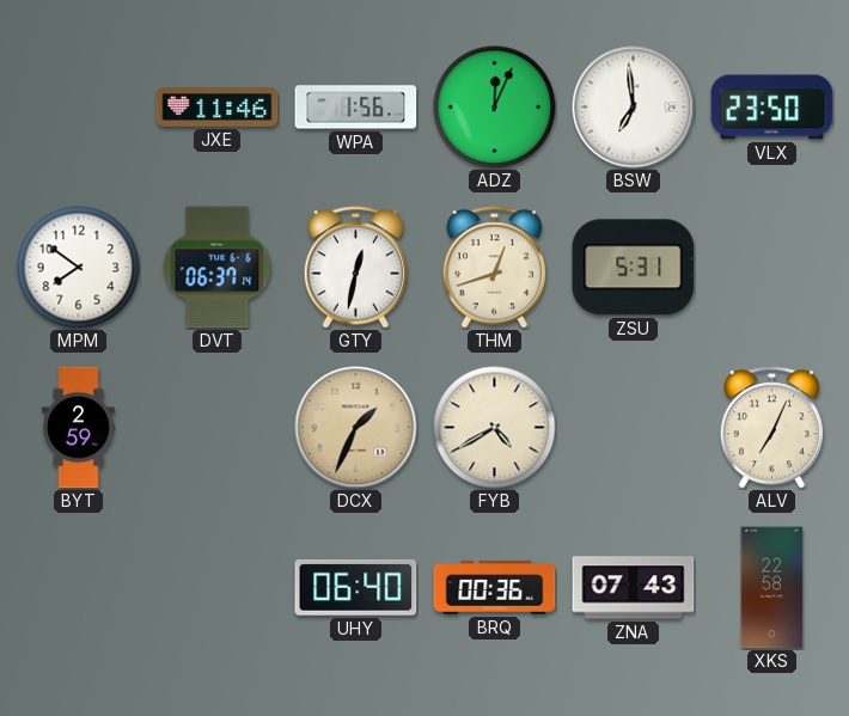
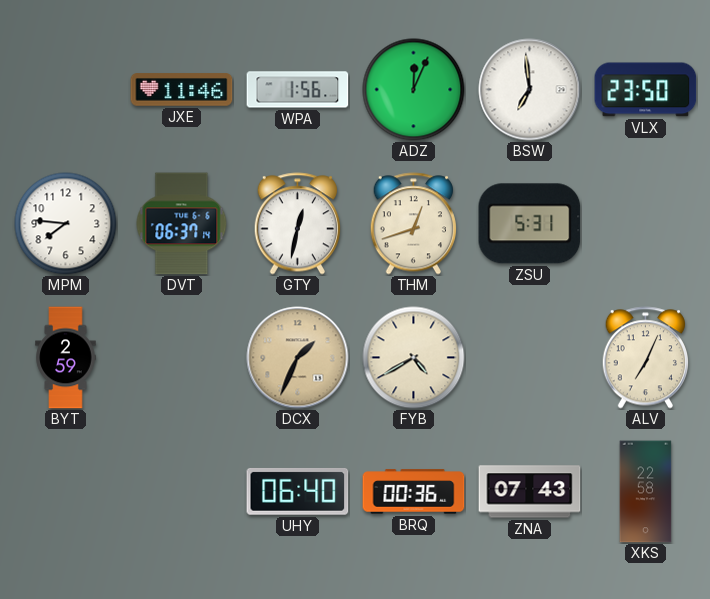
MPM: 7:51 -> 7:46
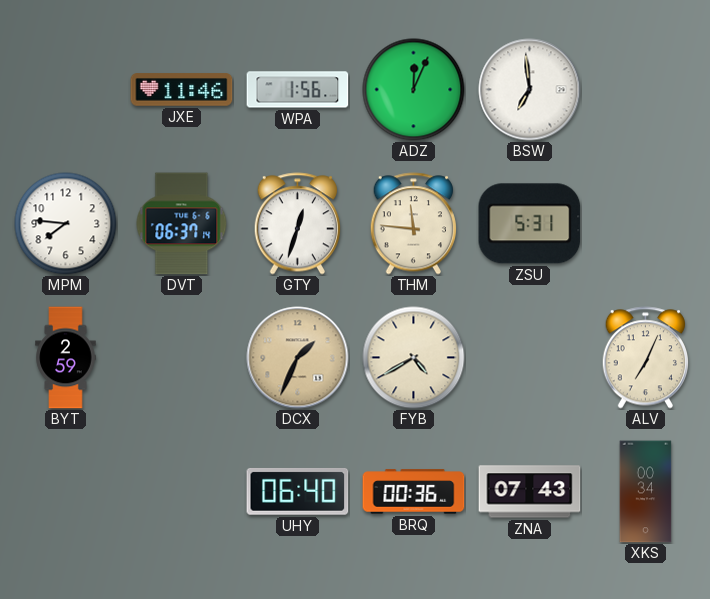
VLX: 23:50 -> none
GTY: 12:32 -> 12:33
THM: 12:42 -> 11:46
XKS: 22:58 -> 00:34
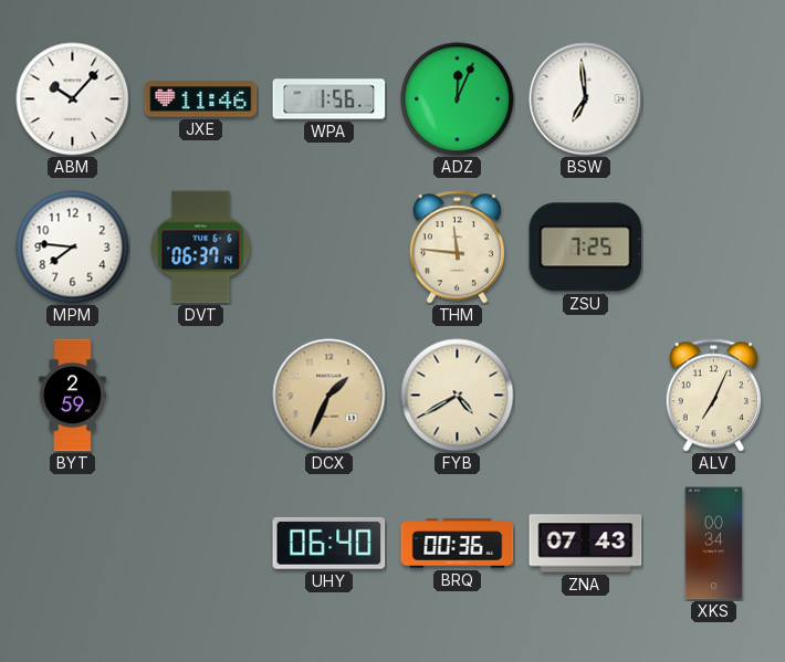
ABM: none -> 10:07
GTY: 12:33 -> none
ZSU: 5:31 -> 7:25
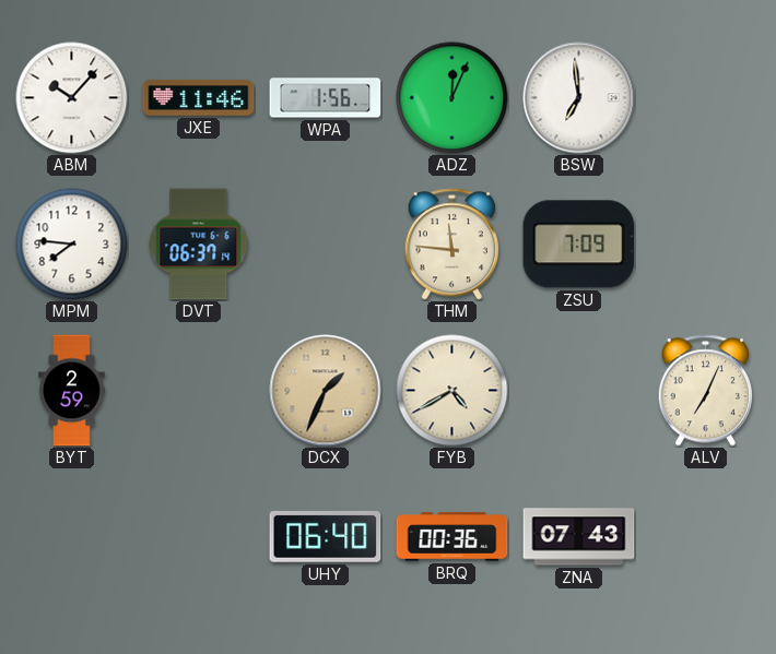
ZSU: 7:25 -> 7:09
XKS: 00:34 -> none
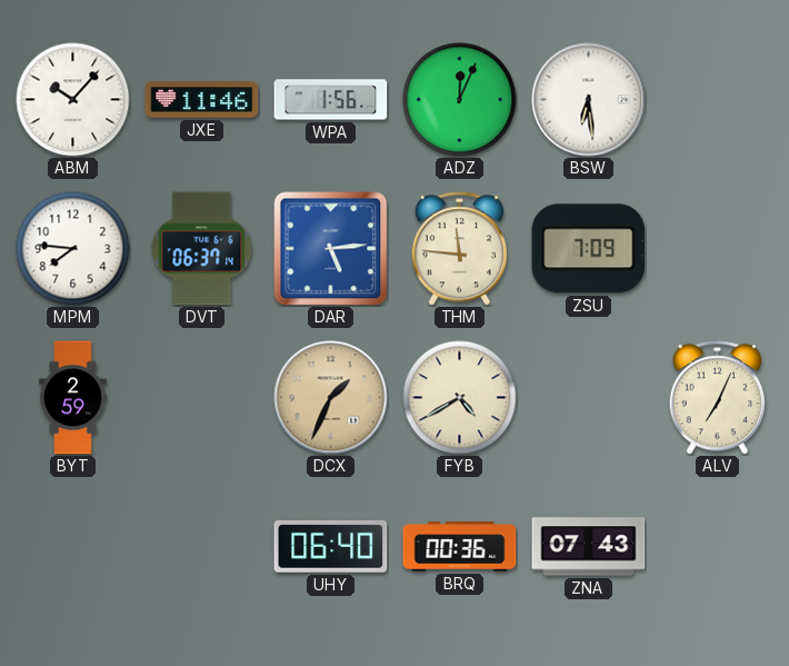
BSW: 6:59 -> 6:29
DAR: none -> 5:14
